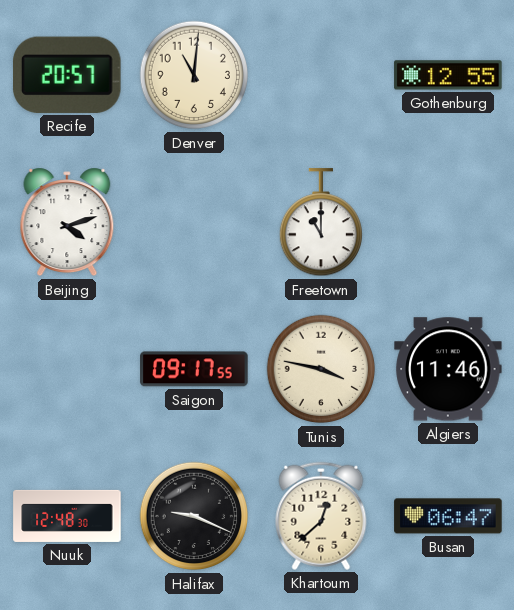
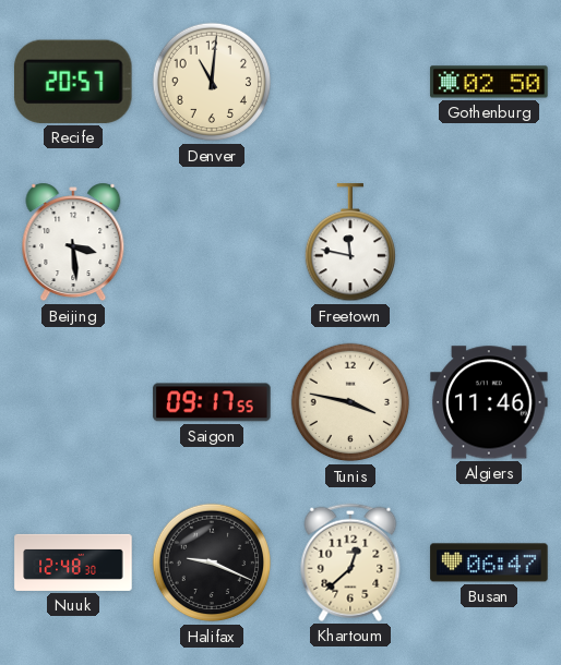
Gothenburg: 12:55 -> 02:50
Beijing: 4:12 -> 3:29
Freetown: 11:00 -> 11:47
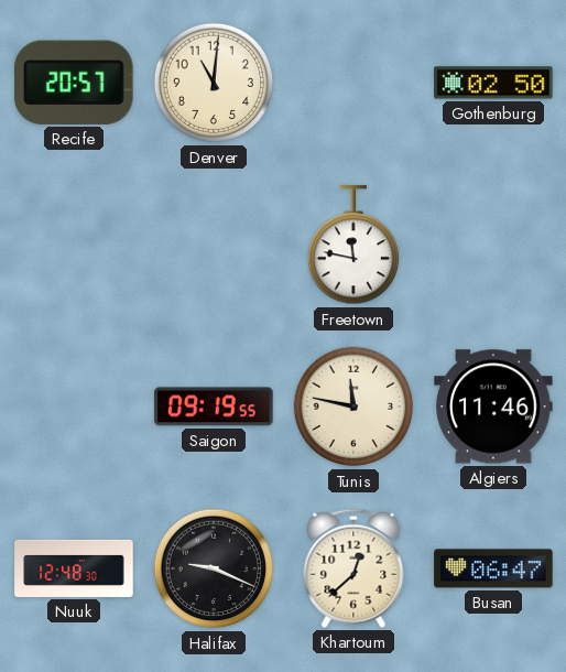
Beijing: 3:29 -> none
Saigon: 09:17 -> 09:19
Tunis: 3:47 -> 11:47
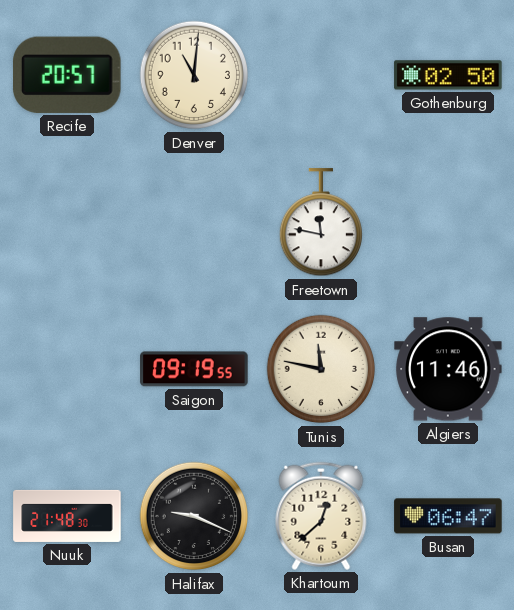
Nuuk: 12:48 -> 21:48
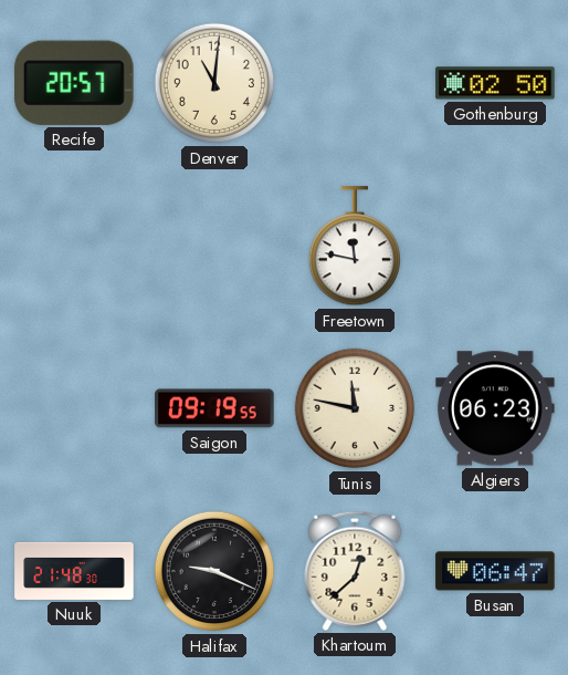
Algiers: 11:46 -> 06:23
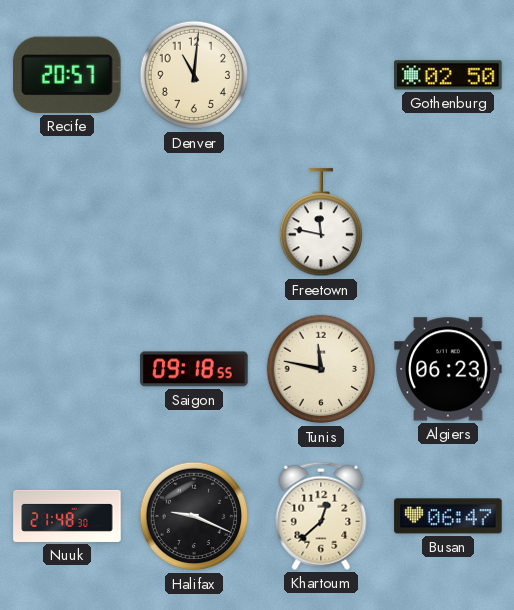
Saigon: 09:19 -> 09:18
